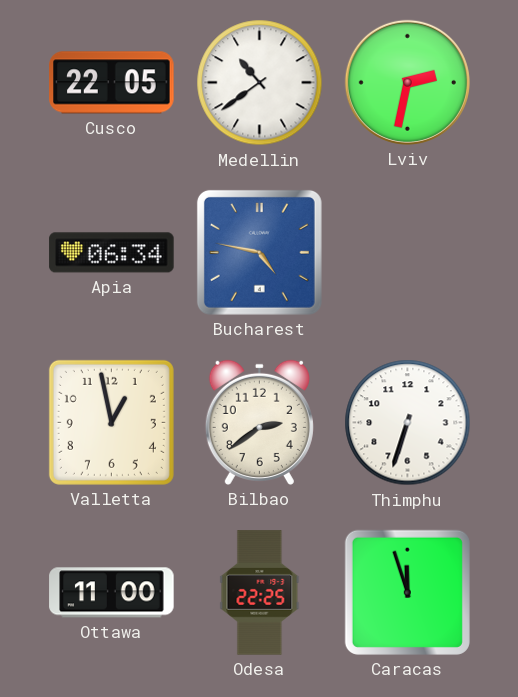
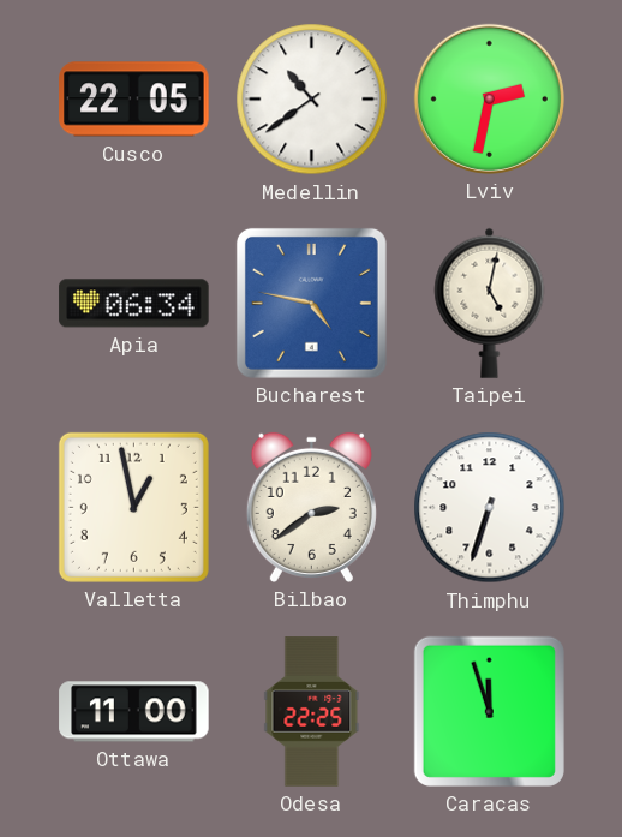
Taipei: none -> 5:02
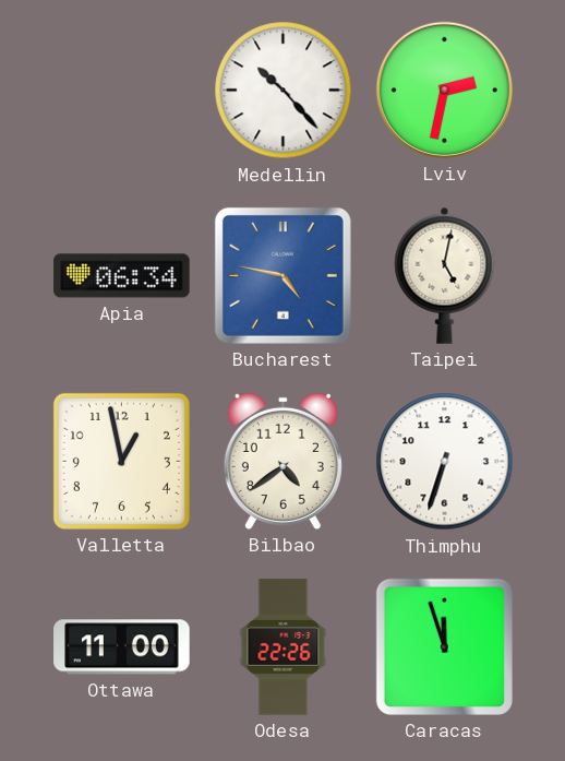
Cusco: 22:05 -> none
Medellin: 10:39 -> 10:23
Bilbao: 2:39 -> 4:39
Odesa: 22:25 -> 22:26
